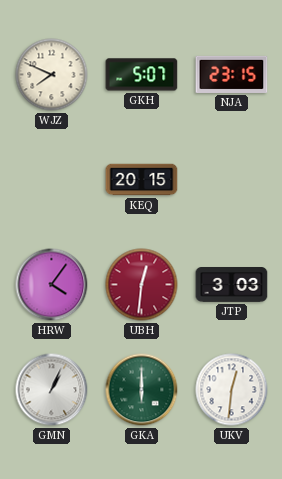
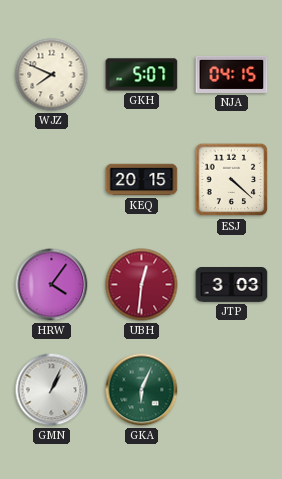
NJA: 23:15 -> 04:15
ESJ: none -> 4:22
GKA: 6:00 -> 6:04
UKV: 12:31 -> none
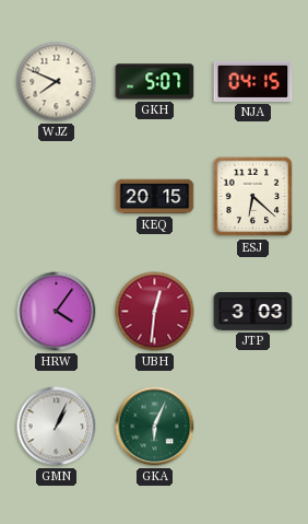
ESJ: 4:22 -> 6:22
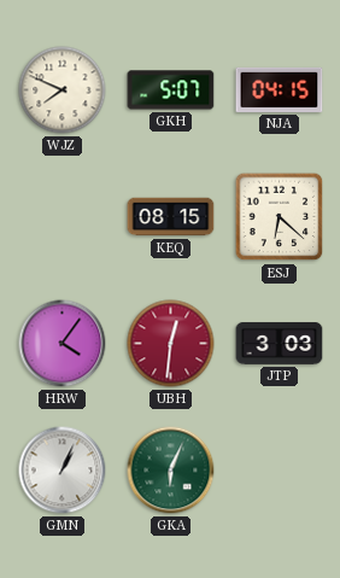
KEQ: 20:15 -> 08:15
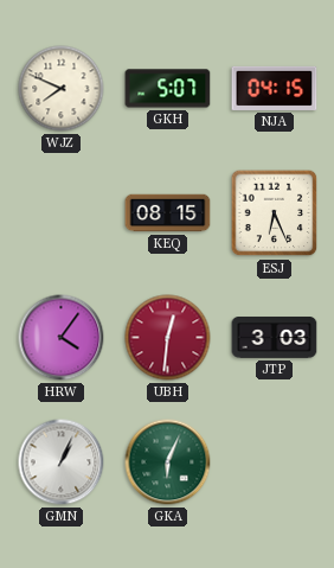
ESJ: 6:22 -> 6:26
